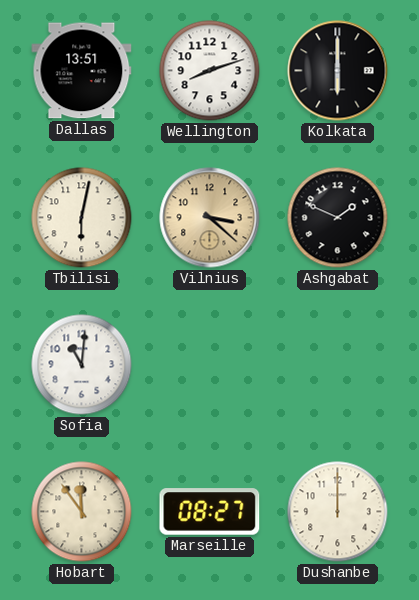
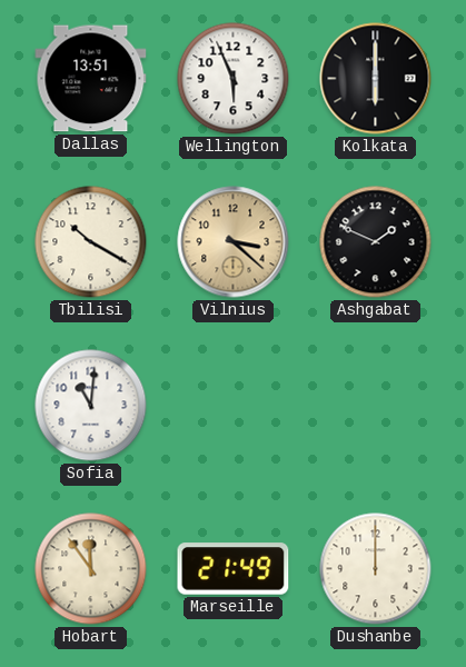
Wellington: 8:12 -> 5:56
Tbilisi: 6:02 -> 10:20
Marseille: 08:27 -> 21:49
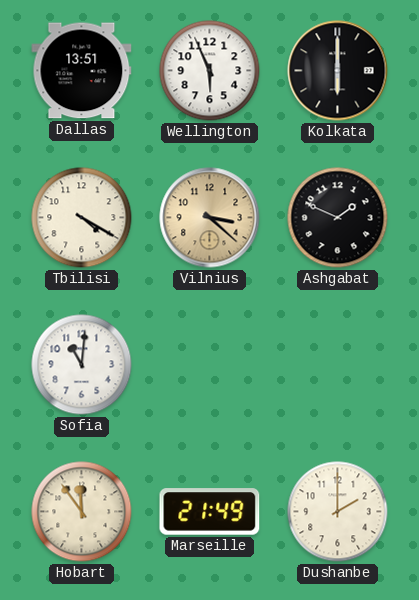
Tbilisi: 10:20 -> 4:20
Dushanbe: 12:00 -> 2:00
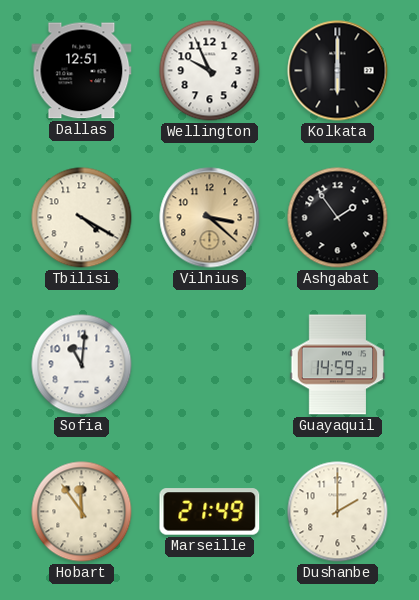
Dallas: 13:51 -> 12:51
Wellington: 5:56 -> 9:56
Ashgabat: 1:49 -> 1:54
Guayaquil: none -> 14:59
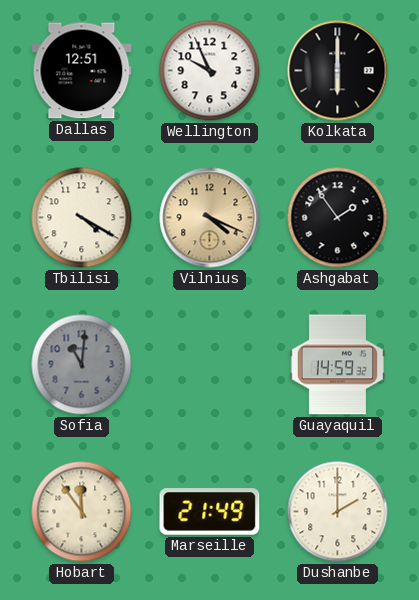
Vilnius: 3:22 -> 4:19
Sofia dial: white -> grey
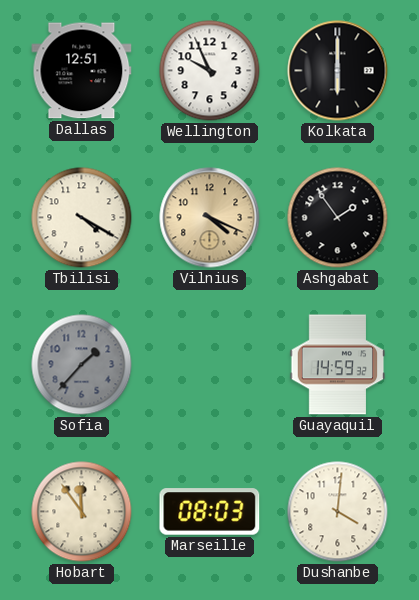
Sofia: 11:01 -> 1:37
Marseille: 21:49 -> 08:03
Dushanbe: 2:00 -> 4:01
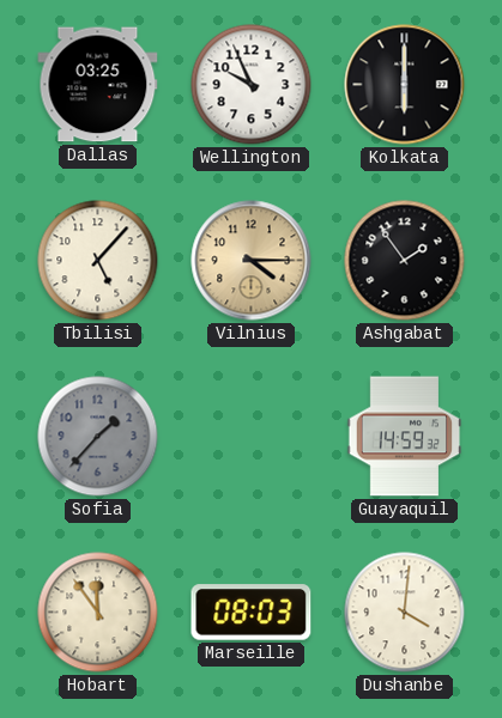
Dallas: 12:51 -> 03:25
Tbilisi: 4:20 -> 5:07
Vilnius: 4:19 -> 4:15
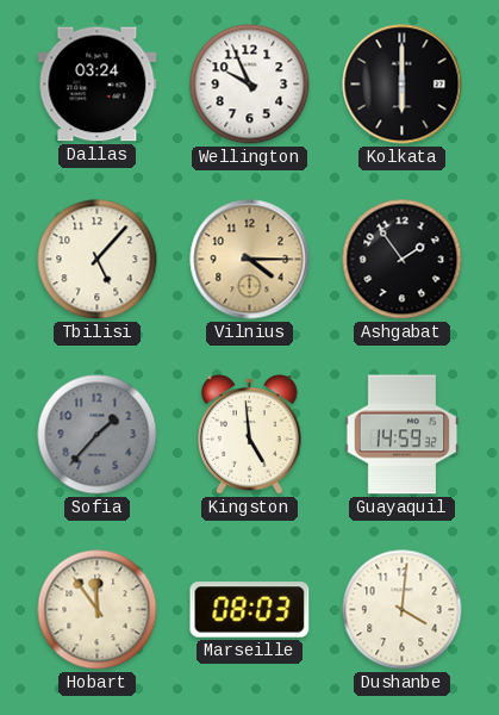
Dallas: 03:25 -> 03:24
Kingston: none -> 4:59
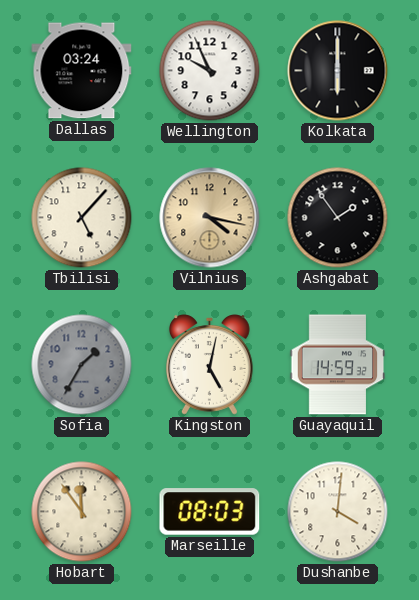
Vilnius: 4:15 -> 4:17
Sofia: 1:37 -> 1:35
Kingston: 4:59 -> 5:02
